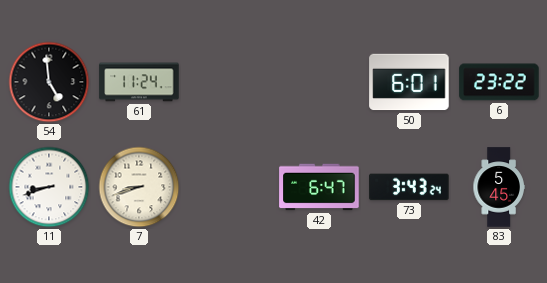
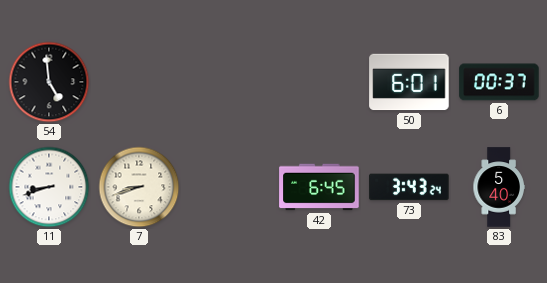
61: 11:24 -> none
6: 23:22 -> 00:37
42: 6:47 -> 6:45
83: 5:45 -> 5:40
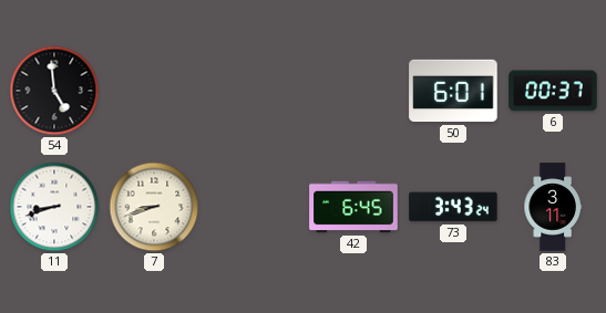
83: 5:40 -> 3:11
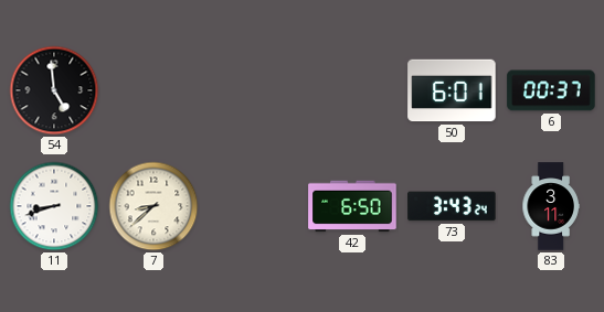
7: 8:42 -> 8:38
42: 6:45 -> 6:50
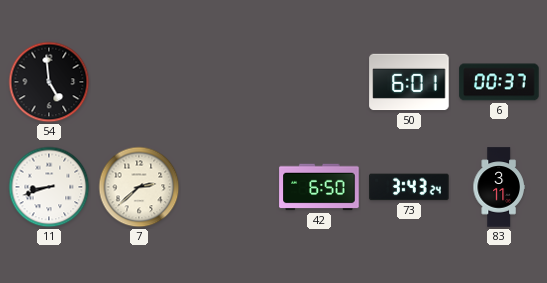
7: 8:38 -> 2:38
